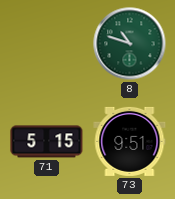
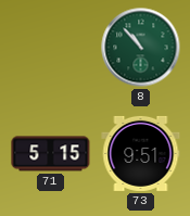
8: 10:48 -> 10:53
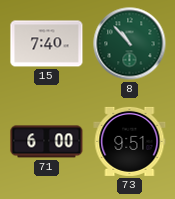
15: none -> 7:40
71: 5:15 -> 6:00
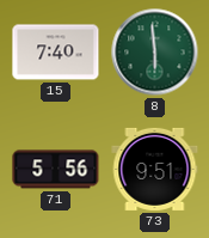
8: 10:53 -> 5:59
71: 6:00 -> 5:56
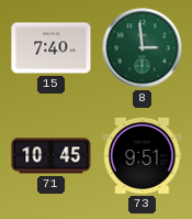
8: 5:59 -> 2:59
71: 5:56 -> 10:45
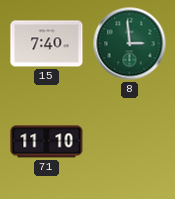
71: 10:45 -> 11:10
73: 9:51 -> none
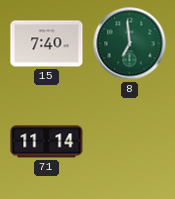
8: 2:59 -> 6:59
71: 11:10 -> 11:14
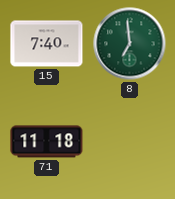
71: 11:14 -> 11:18
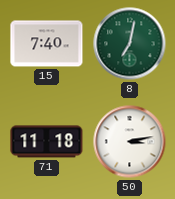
8: 6:59 -> 7:02
50: none -> 3:13
